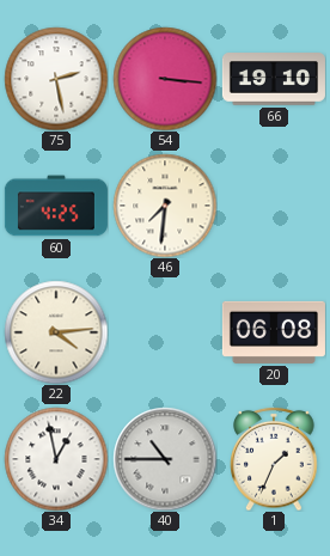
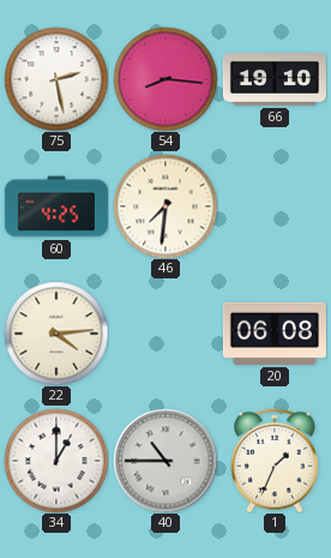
54: 3:16 -> 8:16
34: 12:58 -> 1:00
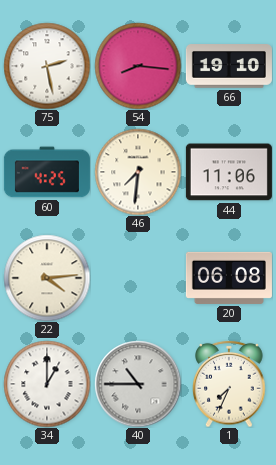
44: none -> 11:06
1: 1:34 -> 7:34
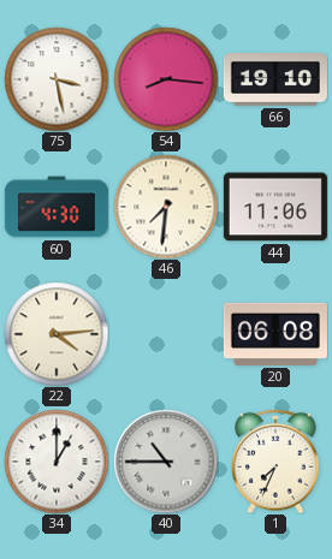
75: 2:28 -> 3:28
60: 4:25 -> 4:30
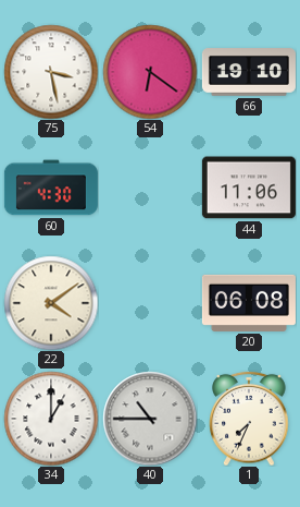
54: 8:16 -> 6:21
46: 7:31 -> none
22: 4:14 -> 4:09
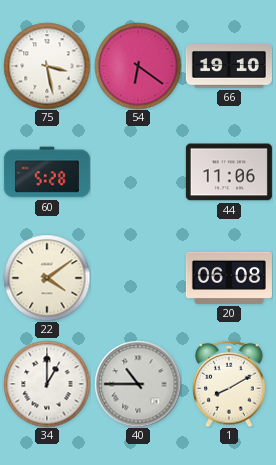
60: 4:30 -> 5:28
1: 7:34 -> 8:10
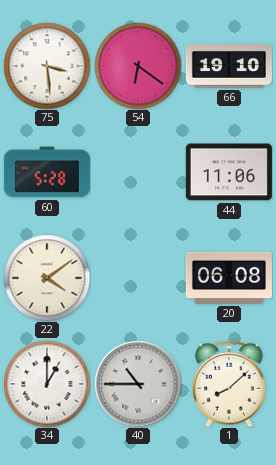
75: 3:28 -> 3:29
1: 8:10 -> 8:08
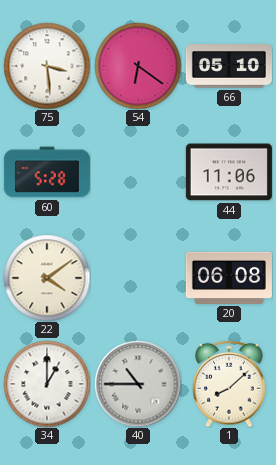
66: 19:10 -> 05:10
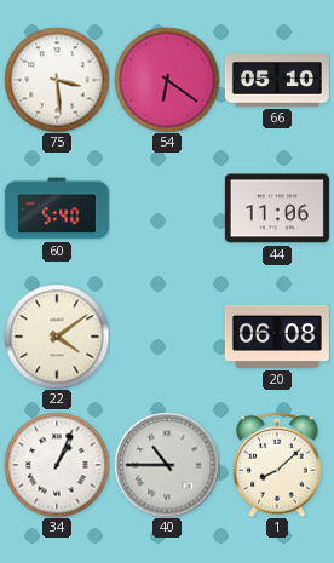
60: 5:28 -> 5:40
34: 1:00 -> 1:04
